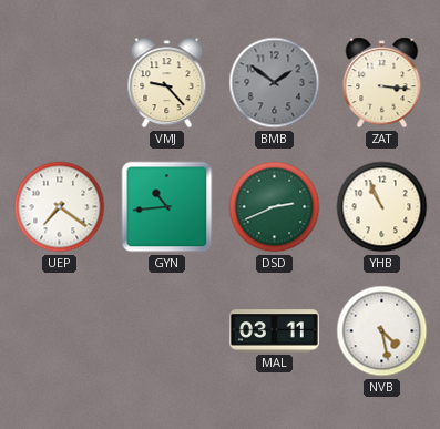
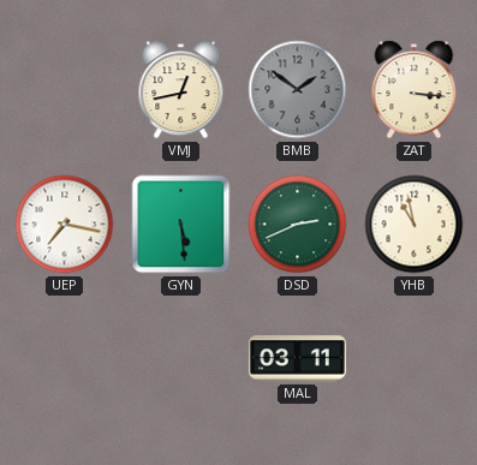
VMJ: 9:23 -> 12:43
UEP: 7:21 -> 7:17
GYN: 10:44 -> 5:29
YHB: 10:56 -> 10:58
NVB: 4:28 -> none
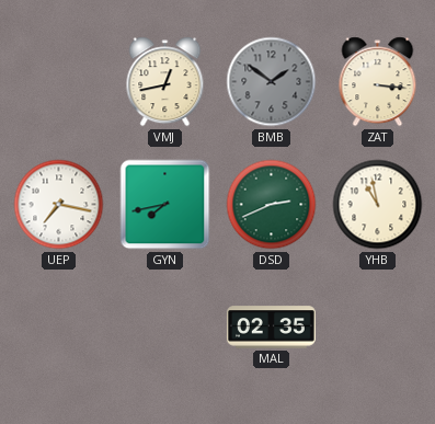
GYN: 5:29 -> 7:43
MAL: 03:11 -> 02:35
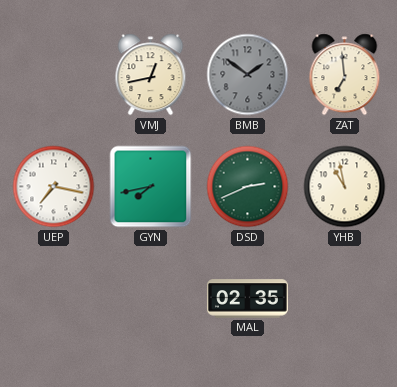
ZAT: 3:16 -> 6:59
